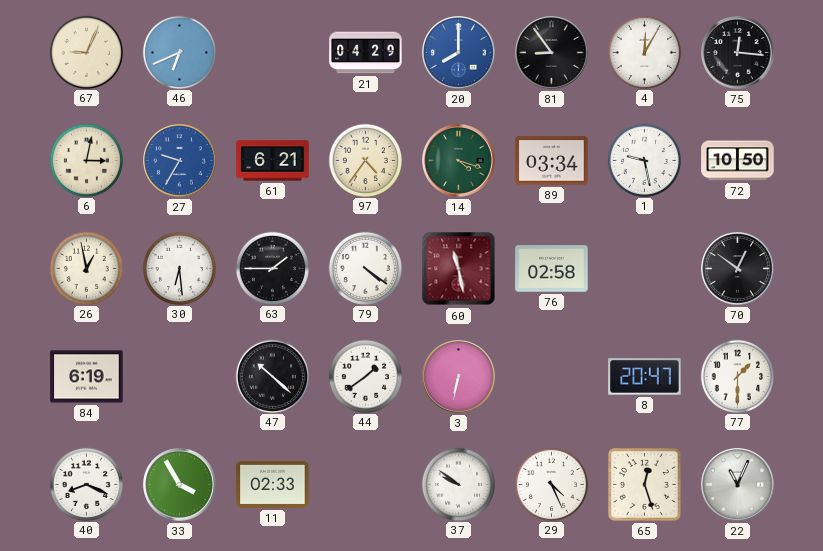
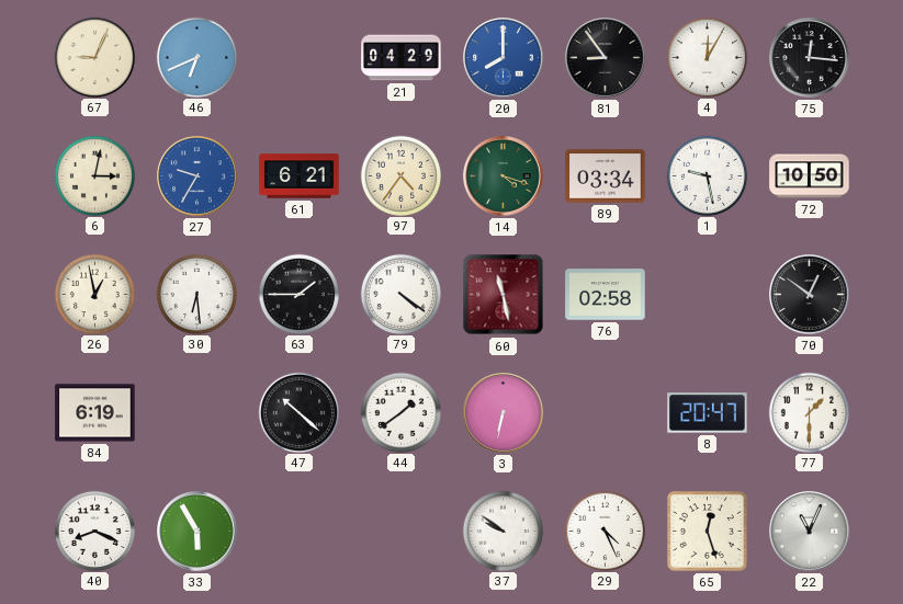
33: 3:55 -> 5:55
11: 02:33 -> none
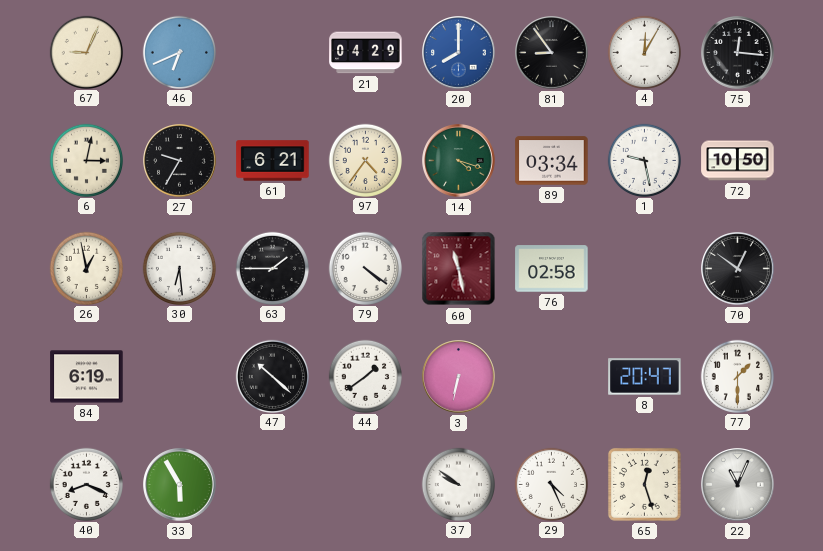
27 dial: blue -> black
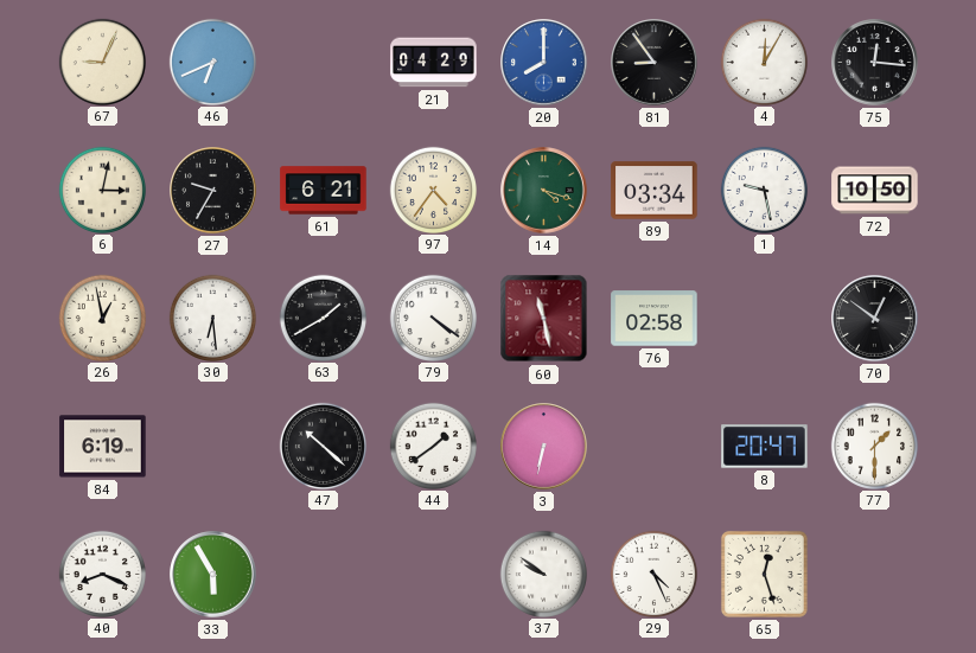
63: 1:45 -> 1:40
22: 11:04 -> none
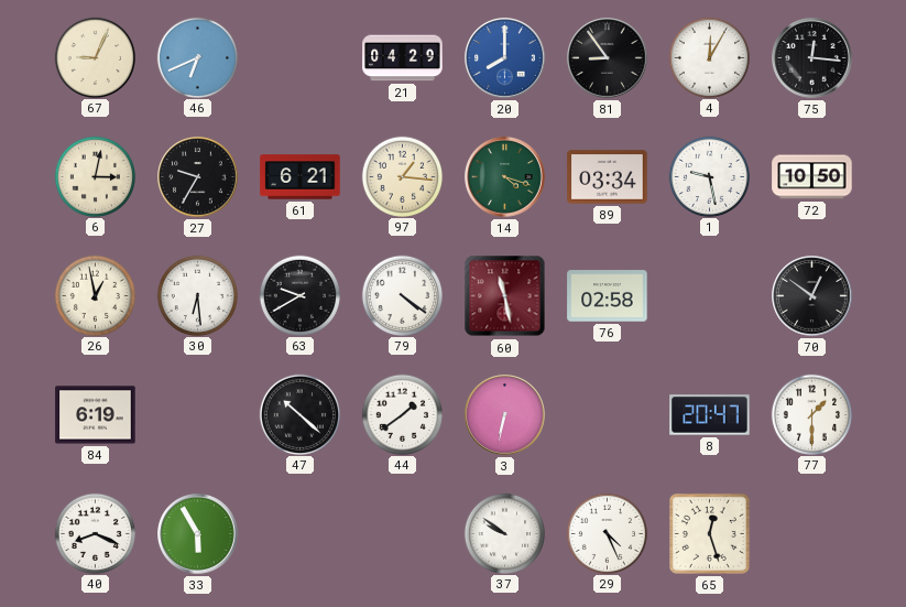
97: 4:36 -> 1:16
63: 1:40 -> 9:40
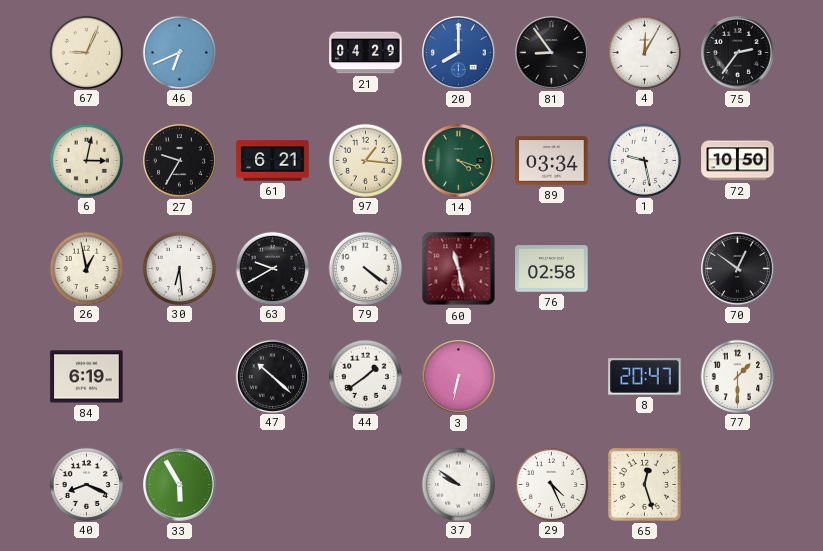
75: 12:16 -> 2:36
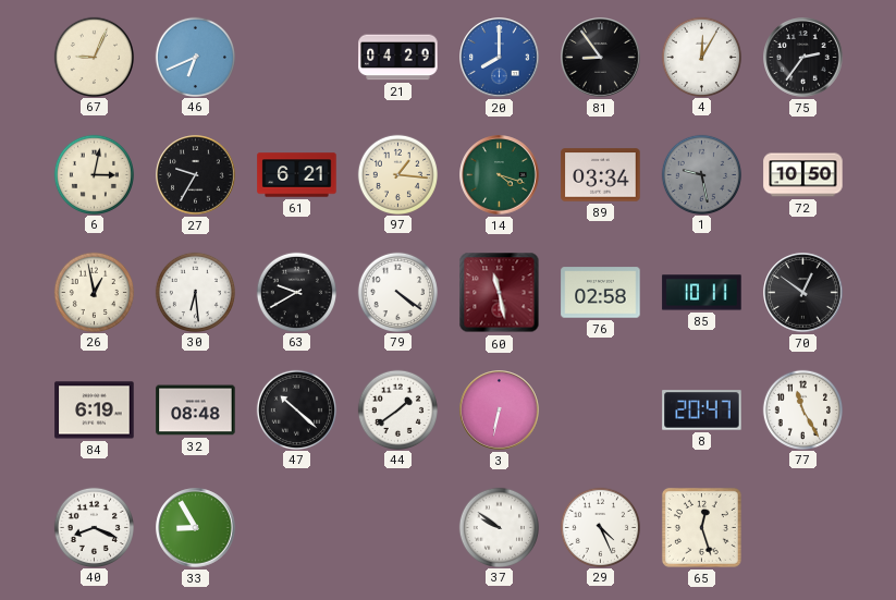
1 dial: white -> grey
85: none -> 10:11
32: none -> 08:48
77: 1:30 -> 11:25
33: 5:55 -> 8:55
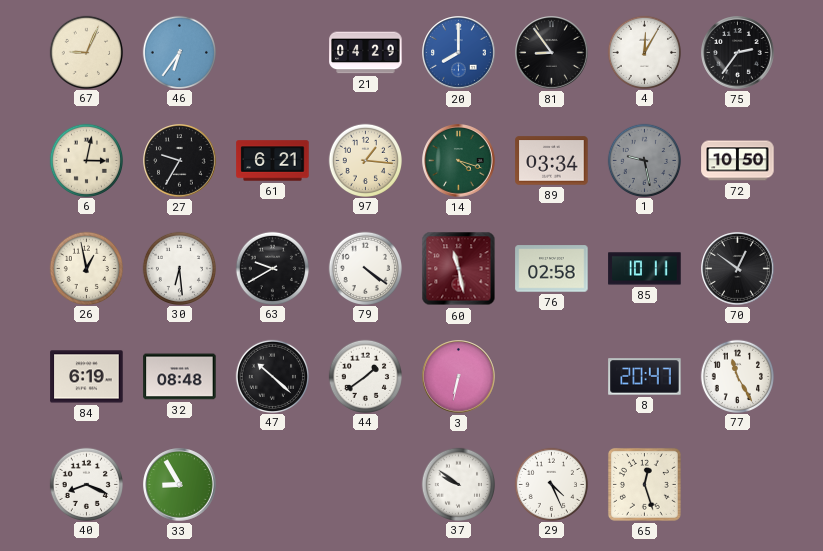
46: 6:41 -> 6:36
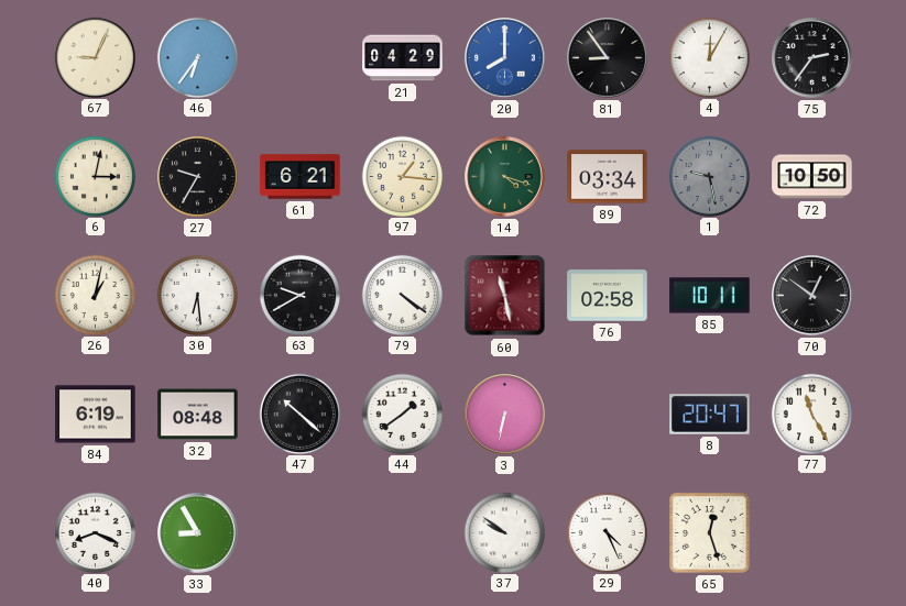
26: 12:58 -> 1:02
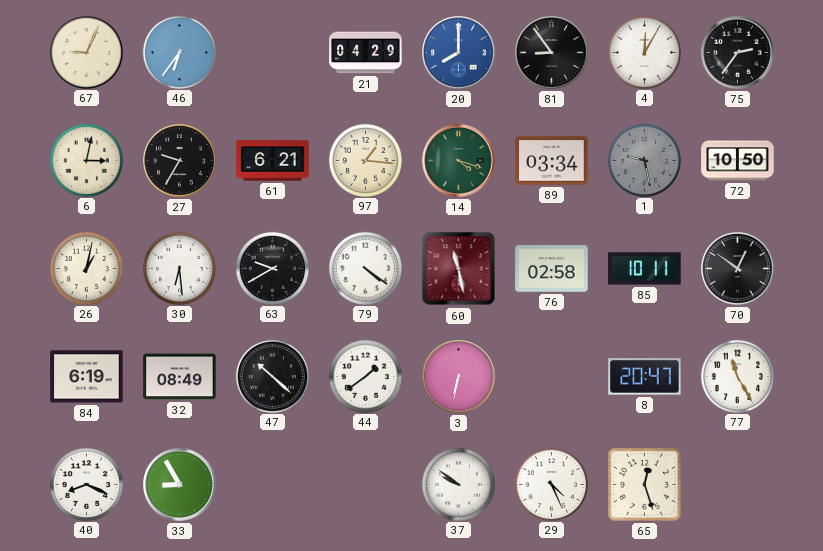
32: 08:48 -> 08:49
